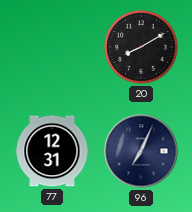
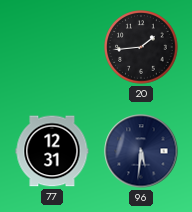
20: 8:10 -> 1:44
96: 7:04 -> 5:31
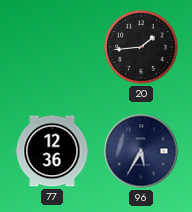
77: 12:31 -> 12:36
96: 5:31 -> 5:35
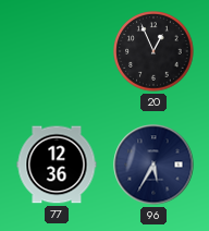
20: 1:44 -> 12:56
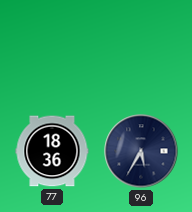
20: 12:56 -> none
77: 12:36 -> 18:36
